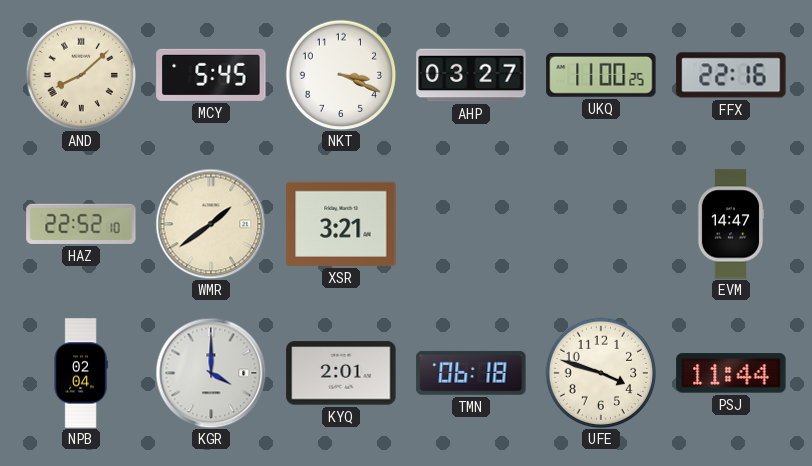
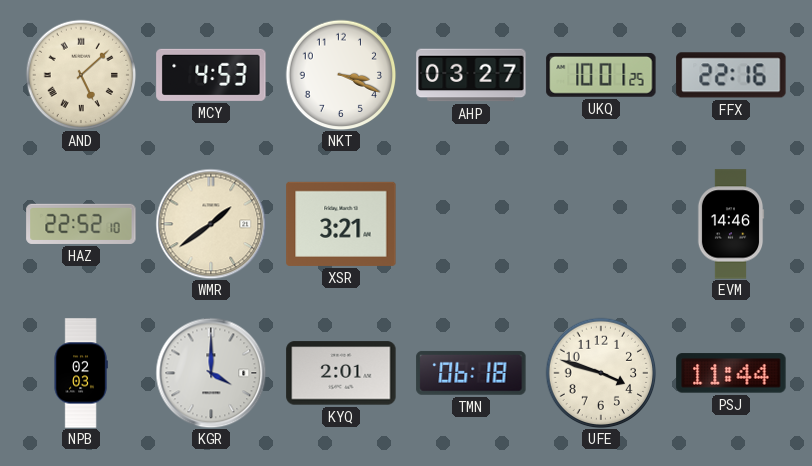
AND: 8:08 -> 5:08
MCY: 5:45 -> 4:53
UKQ: 11:00 -> 10:01
EVM: 14:47 -> 14:46
NPB: 02:04 -> 02:03
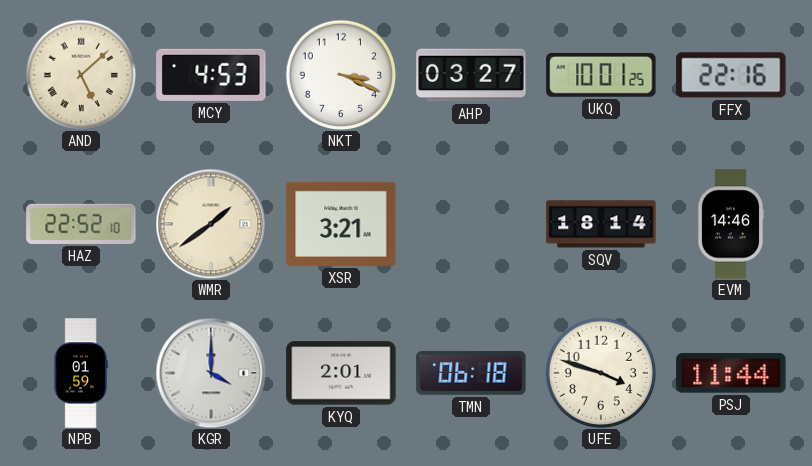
SQV: none -> 18:14
NPB: 02:03 -> 01:59
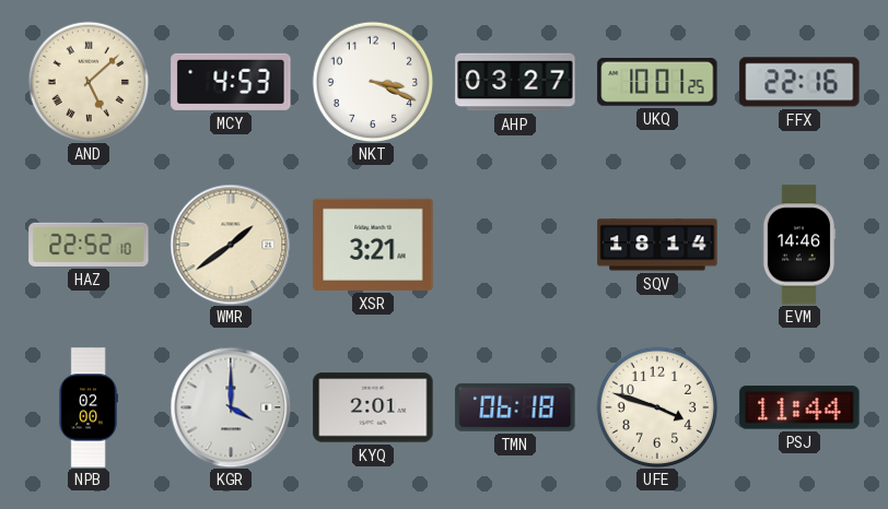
NPB: 01:59 -> 02:00
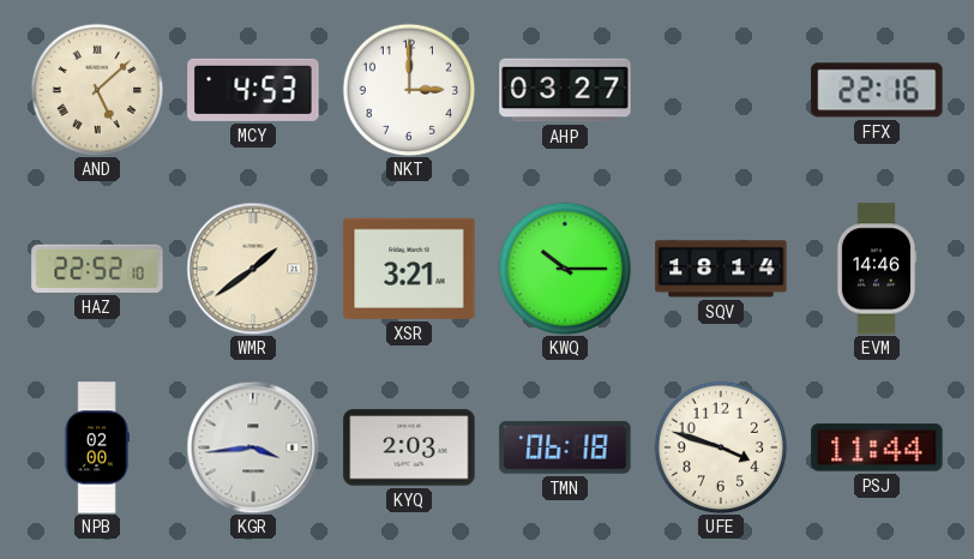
NKT: 3:19 -> 3:00
UKQ: 10:01 -> none
KWQ: none -> 10:15
KGR: 4:00 -> 3:44
KYQ: 2:01 -> 2:03
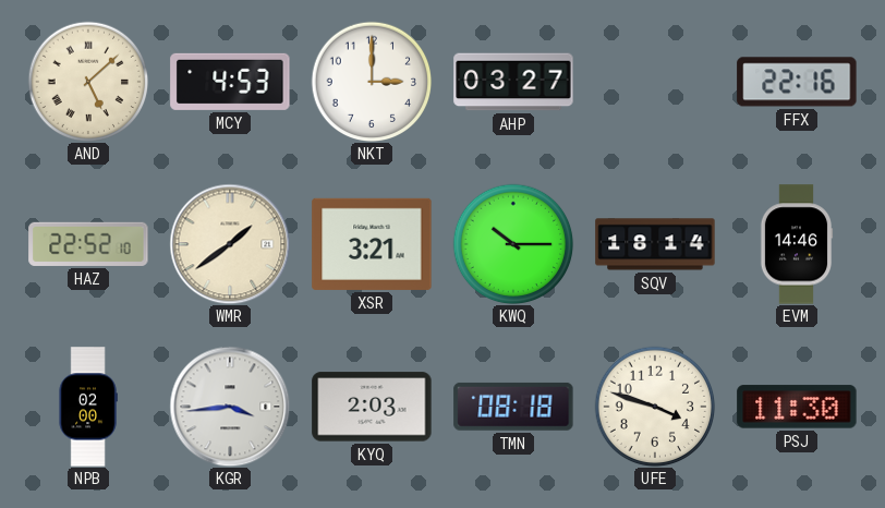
TMN: 06:18 -> 08:18
PSJ: 11:44 -> 11:30
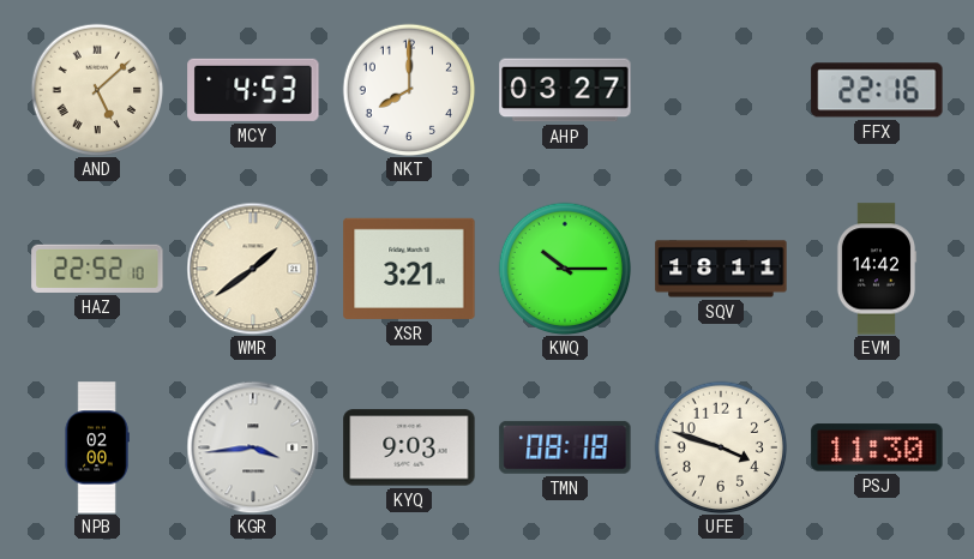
NKT: 3:00 -> 8:00
SQV: 18:14 -> 18:11
EVM: 14:46 -> 14:42
KYQ: 2:03 -> 9:03
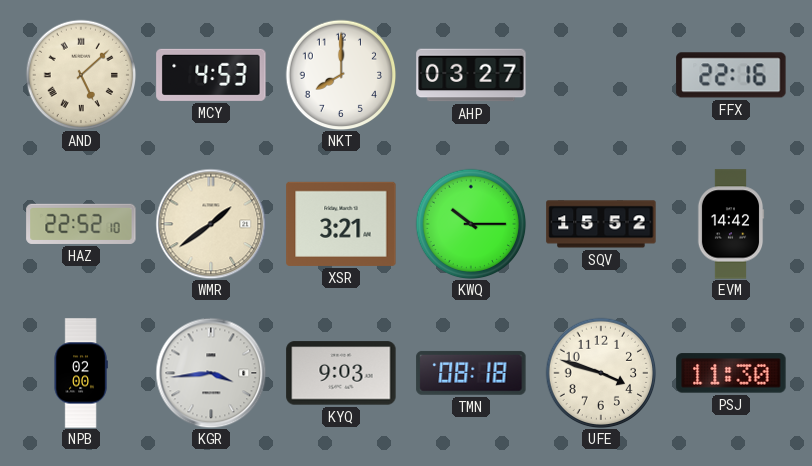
SQV: 18:11 -> 15:52
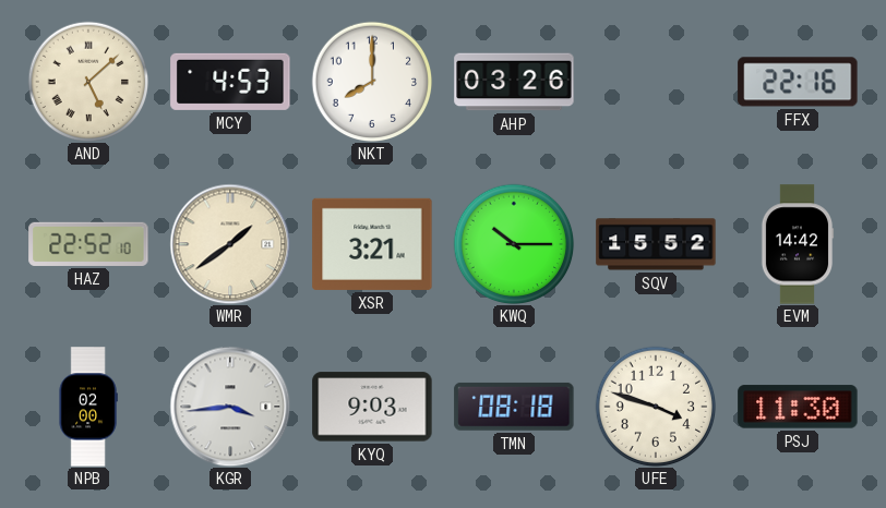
AHP: 03:27 -> 03:26
